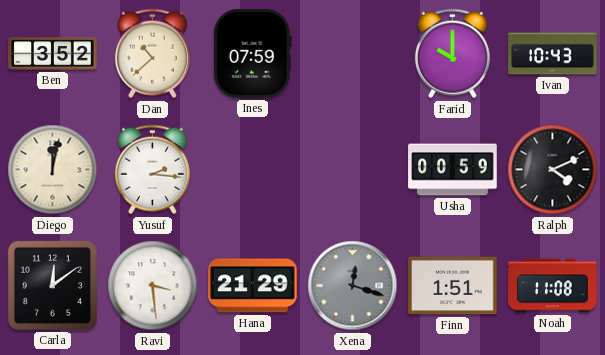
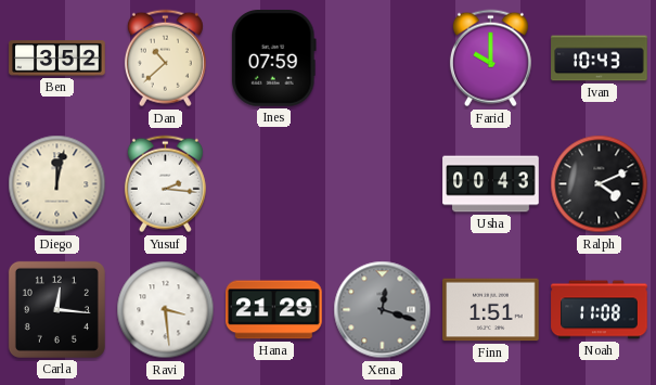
Usha: 00:59 -> 00:43
Carla: 12:09 -> 12:16
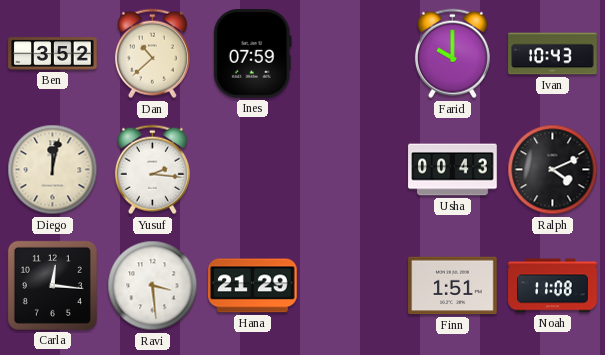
Xena: 12:18 -> none
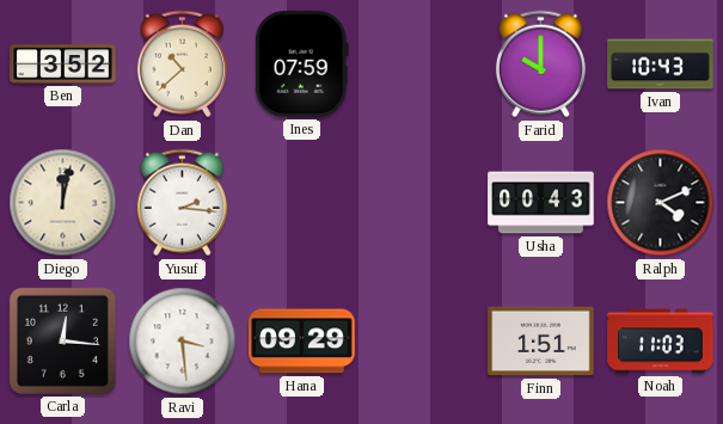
Hana: 21:29 -> 09:29
Noah: 11:08 -> 11:03
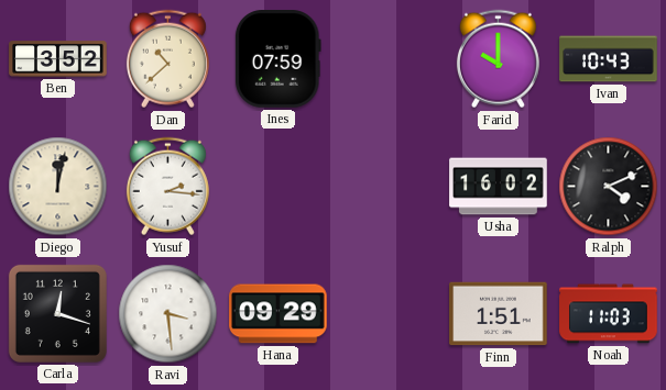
Usha: 00:43 -> 16:02
Carla: 12:16 -> 12:18
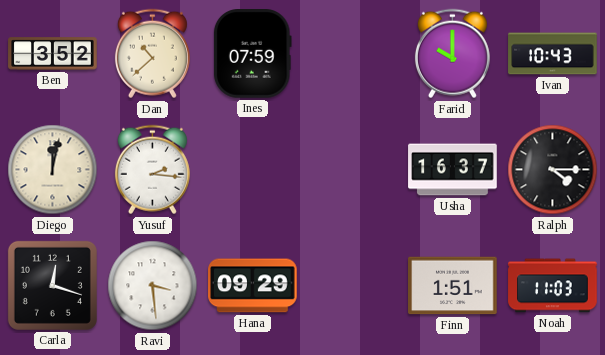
Usha: 16:02 -> 16:37
Ralph: 4:11 -> 4:15
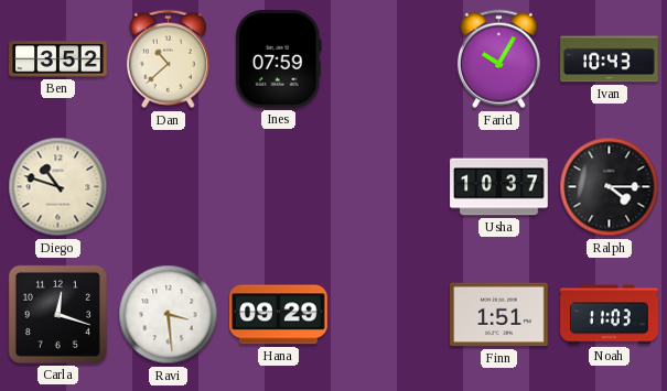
Farid: 10:00 -> 10:05
Diego: 12:02 -> 10:48
Yusuf: 2:16 -> none
Usha: 16:37 -> 10:37
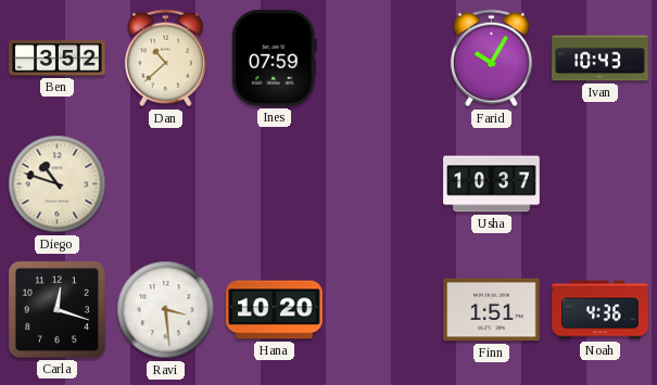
Ralph: 4:15 -> none
Hana: 09:29 -> 10:20
Noah: 11:03 -> 4:36
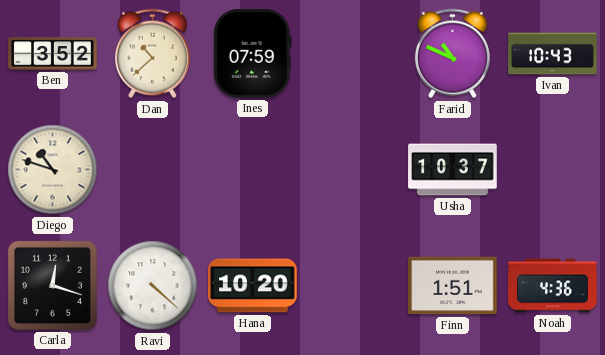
Farid: 10:05 -> 10:49
Ravi: 3:29 -> 4:22
